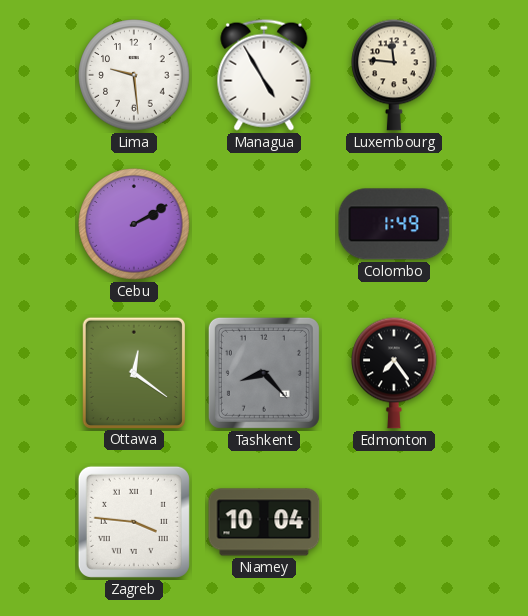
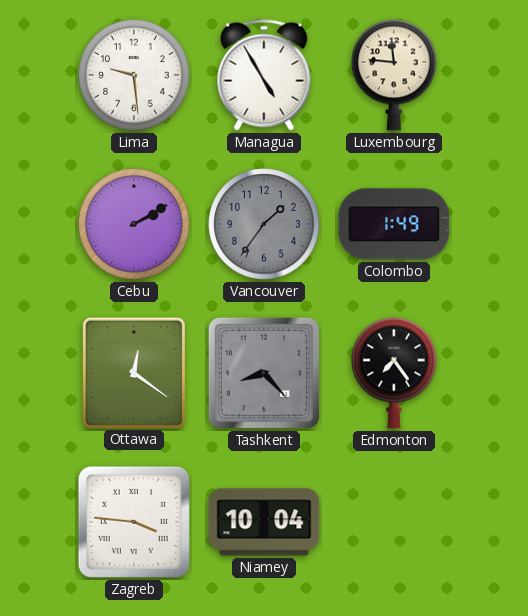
Vancouver: none -> 1:36
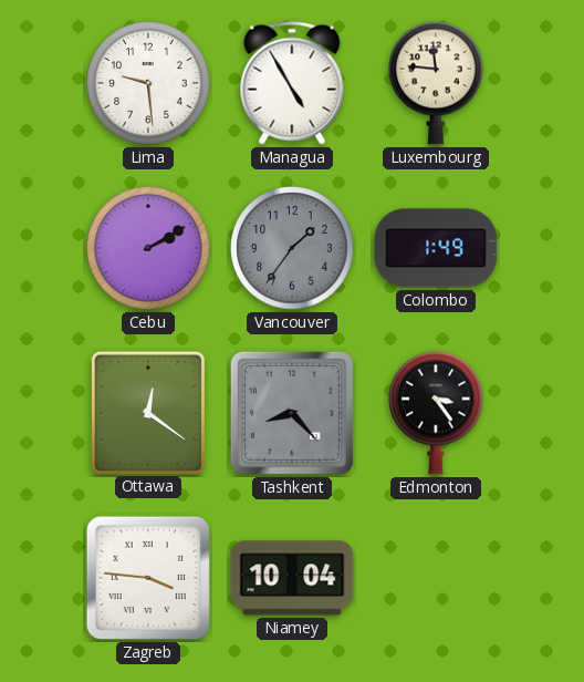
Edmonton: 7:24 -> 3:24
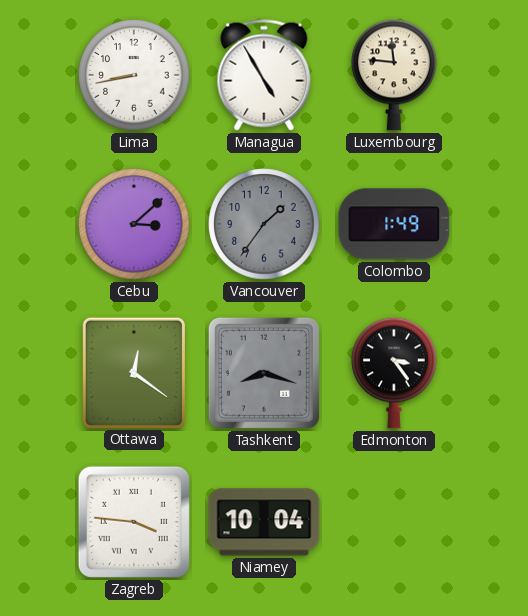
Lima: 9:29 -> 8:43
Cebu: 2:10 -> 3:08
Tashkent: 8:23 -> 8:18
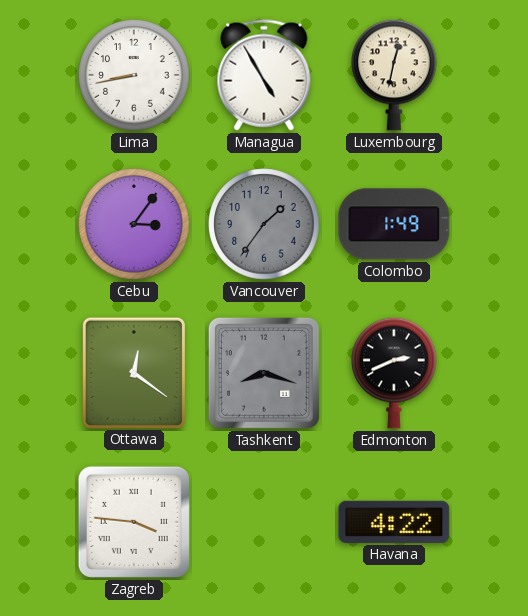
Luxembourg: 11:46 -> 12:32
Cebu: 3:08 -> 3:06
Edmonton: 3:24 -> 2:41
Niamey: 10:04 -> none
Havana: none -> 4:22
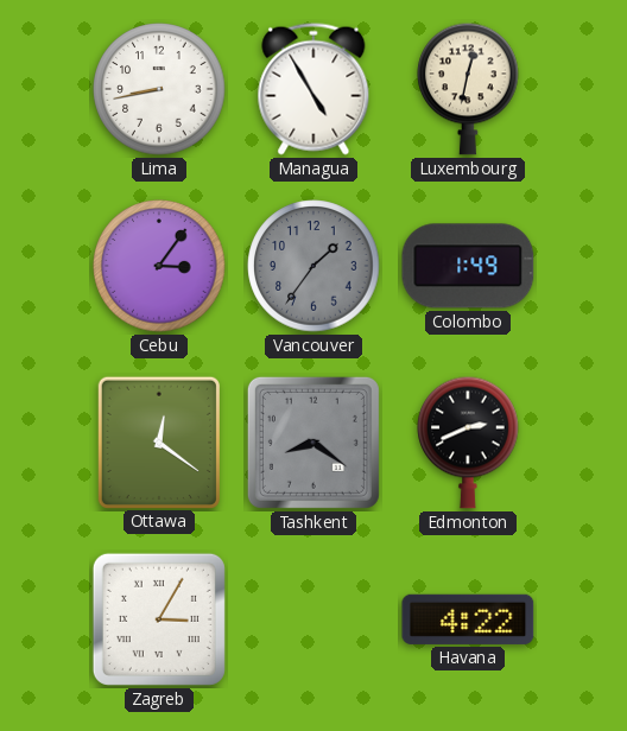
Tashkent: 8:18 -> 8:21
Zagreb: 3:46 -> 3:05
